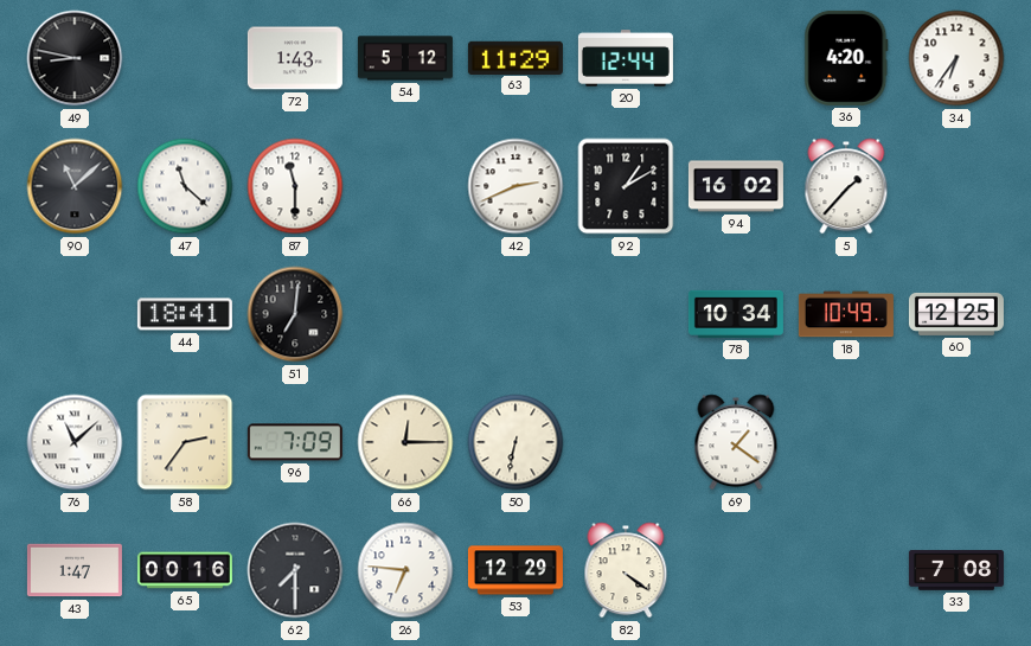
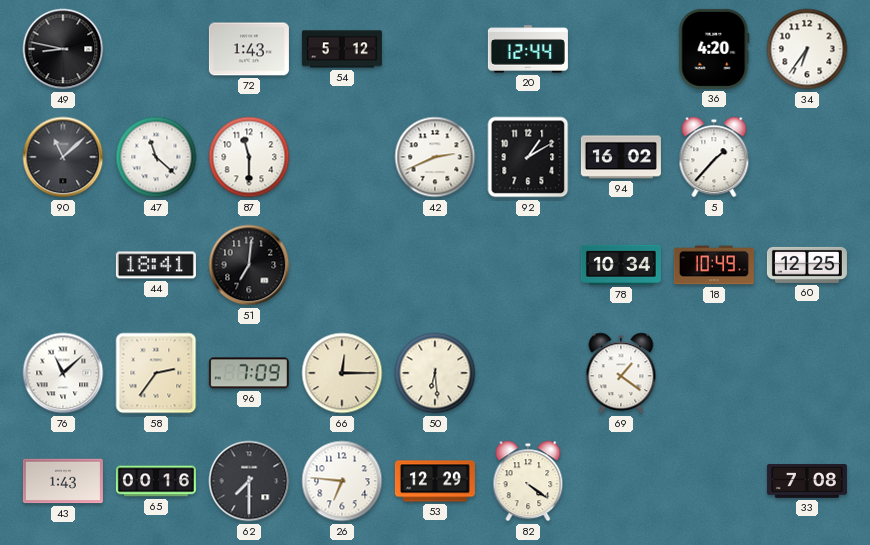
63: 11:29 -> none
50: 6:32 -> 6:29
43: 1:47 -> 1:43
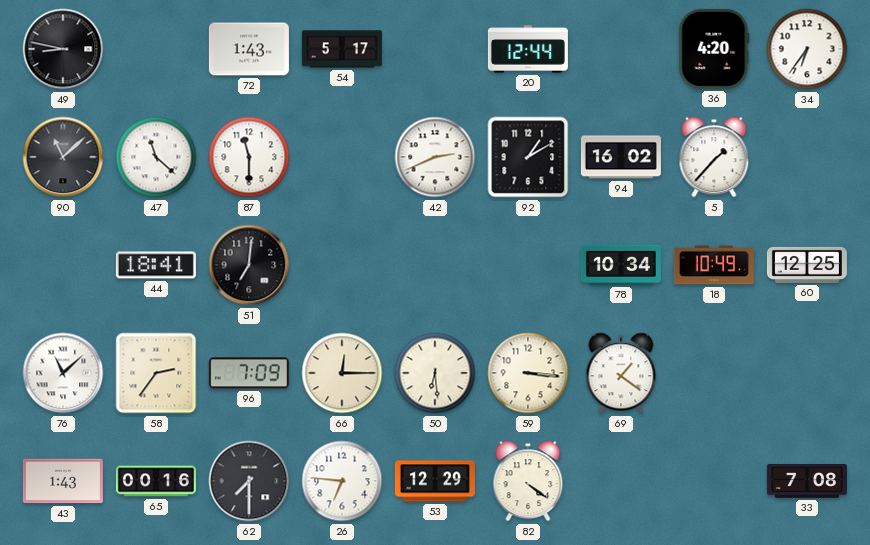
54: 5:12 -> 5:17
59: none -> 3:16
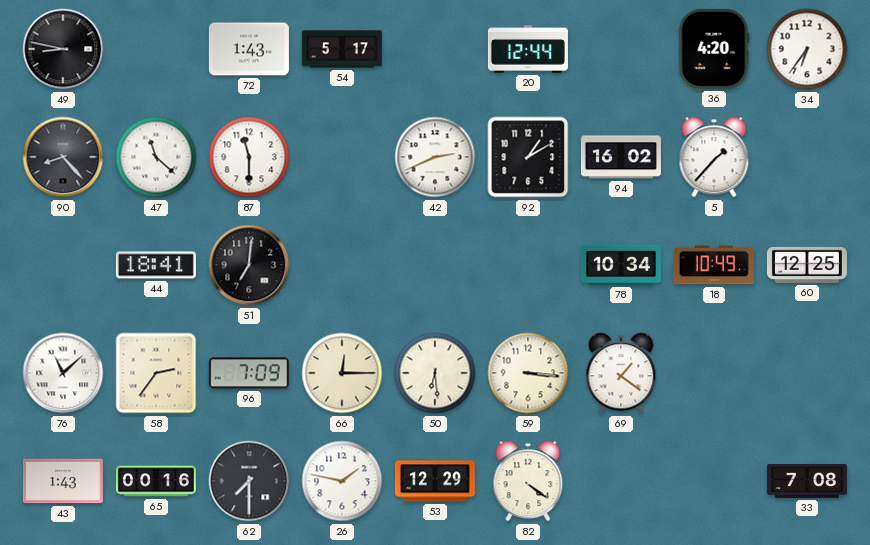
90: 11:08 -> 8:23
26: 6:46 -> 1:47
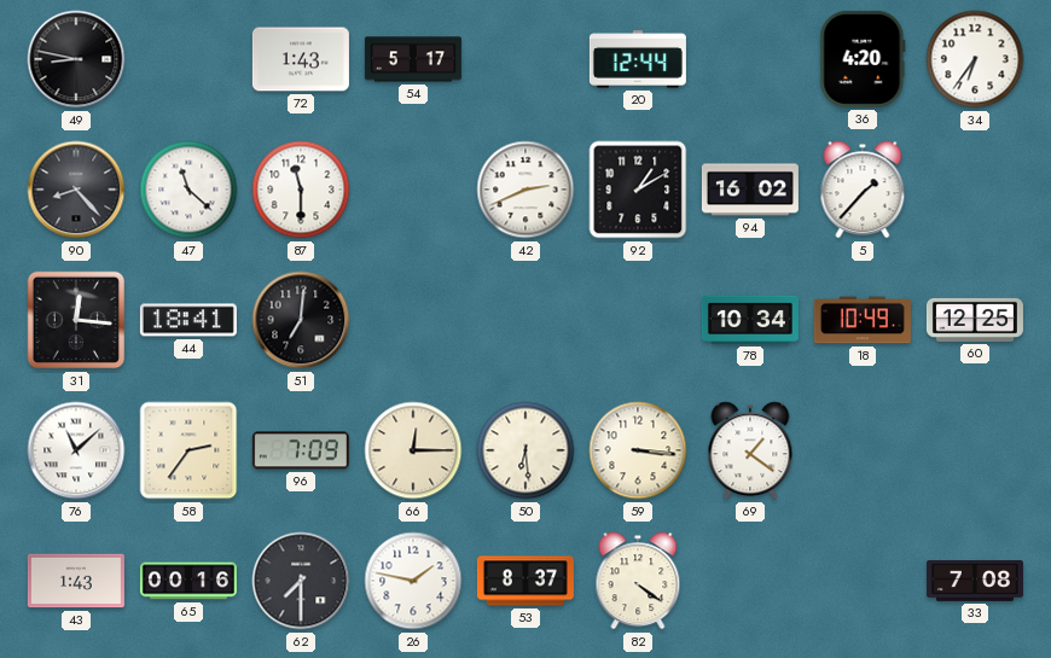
31: none -> 12:16
53: 12:29 -> 8:37
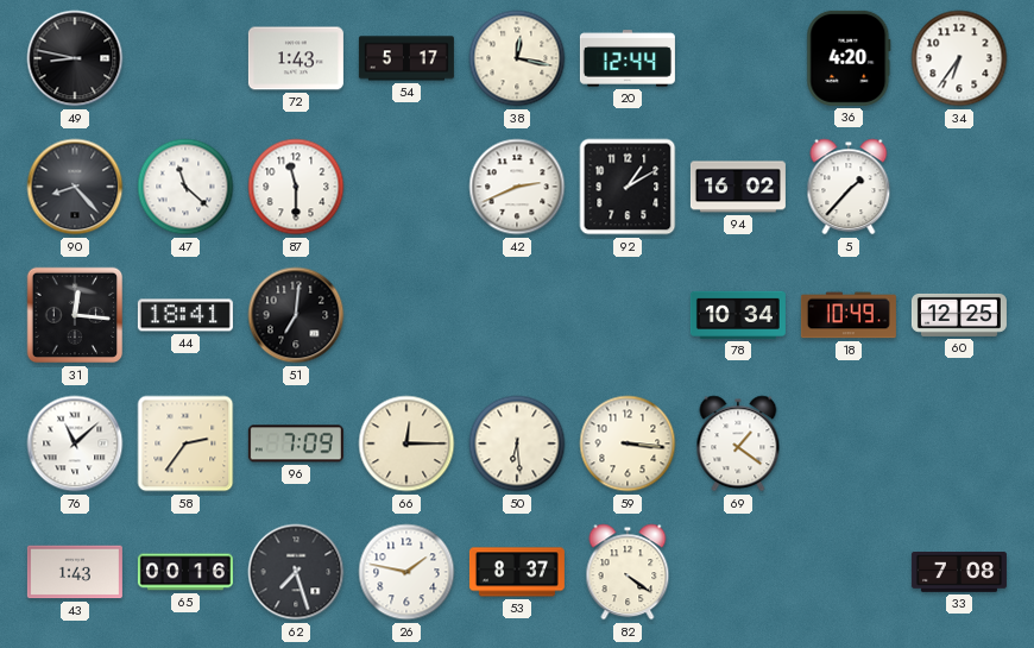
38: none -> 12:17
62: 7:30 -> 7:27
